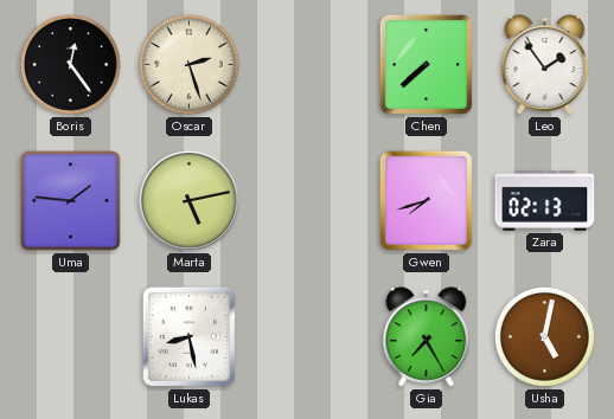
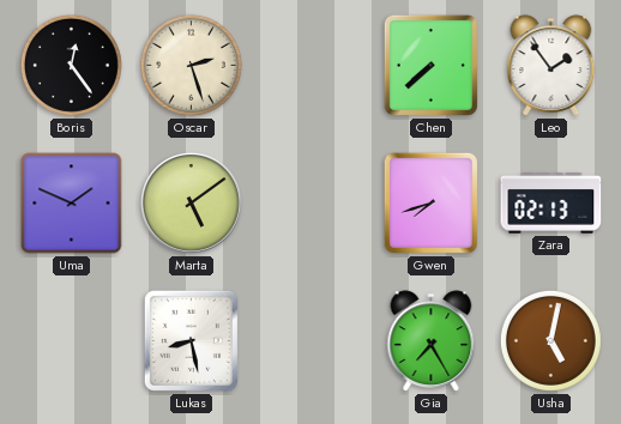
Uma: 1:46 -> 1:49
Marta: 5:13 -> 5:09
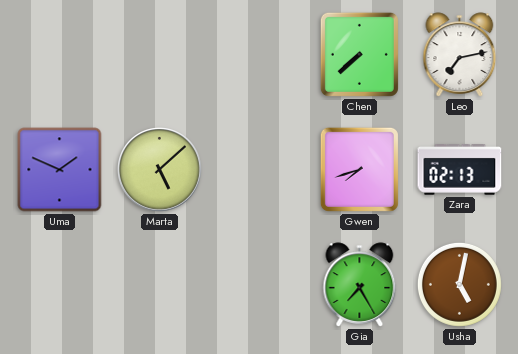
Boris: 12:24 -> none
Oscar: 2:27 -> none
Leo: 1:54 -> 7:13
Marta: 5:09 -> 5:08
Lukas: 8:28 -> none
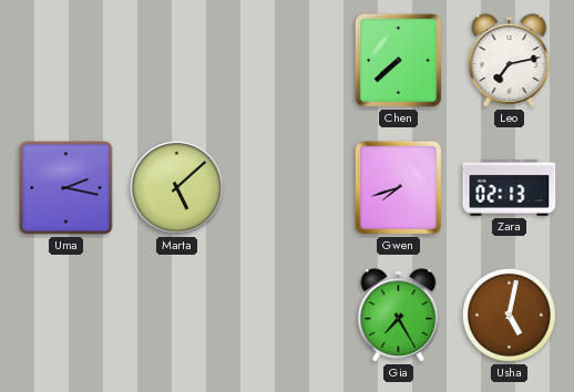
Uma: 1:49 -> 2:17
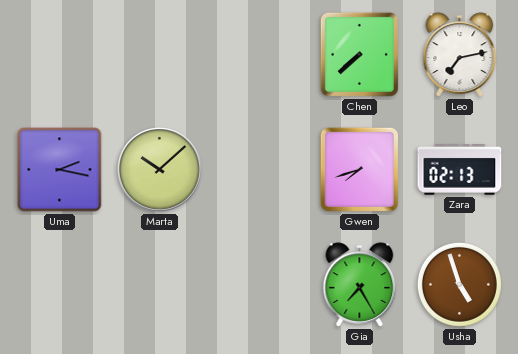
Marta: 5:08 -> 10:08
Usha: 5:02 -> 4:57
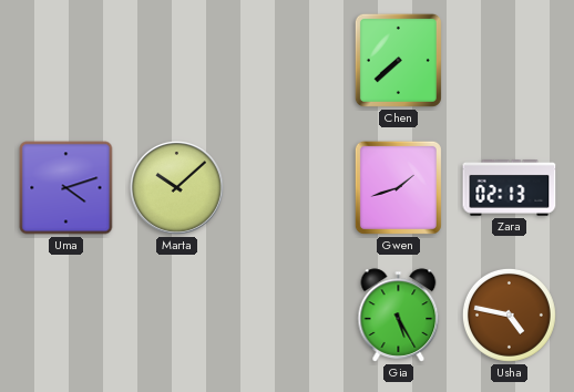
Leo: 7:13 -> none
Uma: 2:17 -> 4:12
Gwen: 7:42 -> 1:42
Gia: 7:25 -> 5:25
Usha: 4:57 -> 4:47
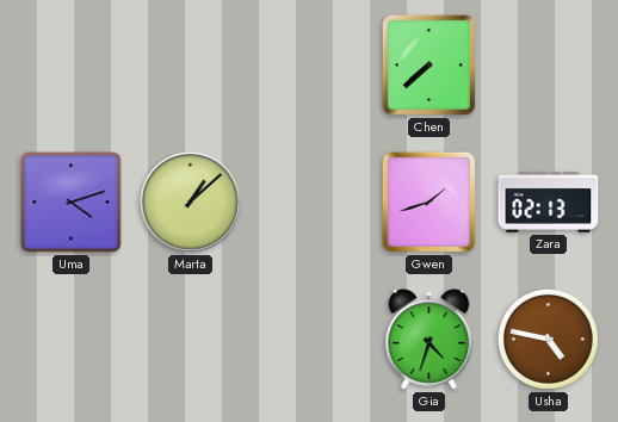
Marta: 10:08 -> 1:08
Gia: 5:25 -> 4:33
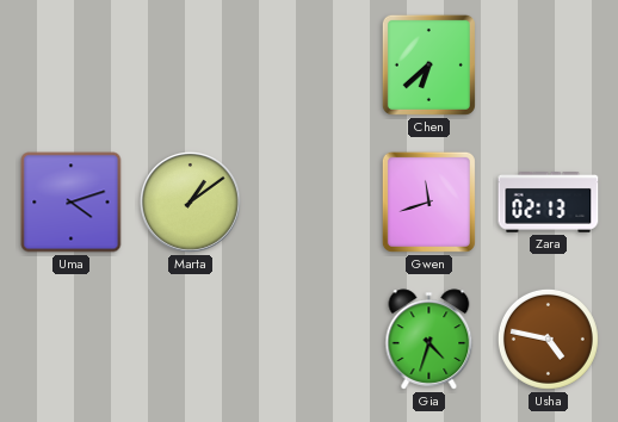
Chen: 7:38 -> 6:38
Marta: 1:08 -> 1:09
Gwen: 1:42 -> 11:42
